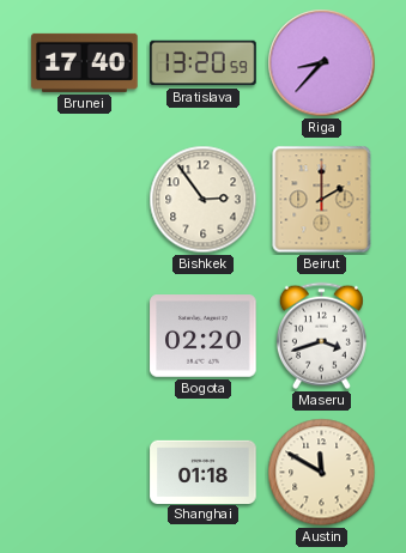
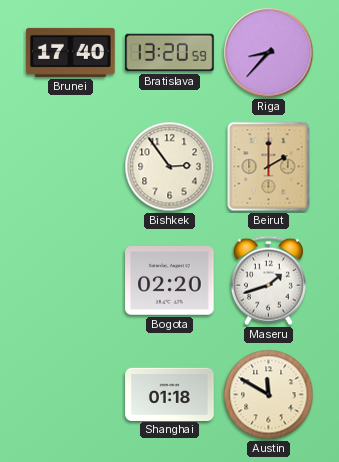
Maseru: 3:42 -> 1:42
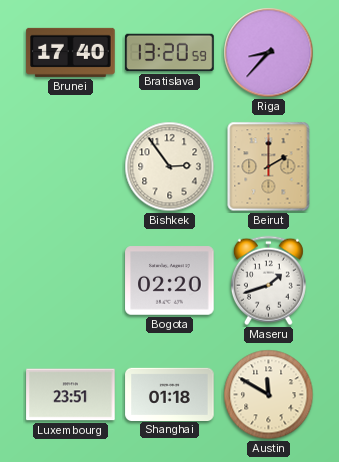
Luxembourg: none -> 23:51
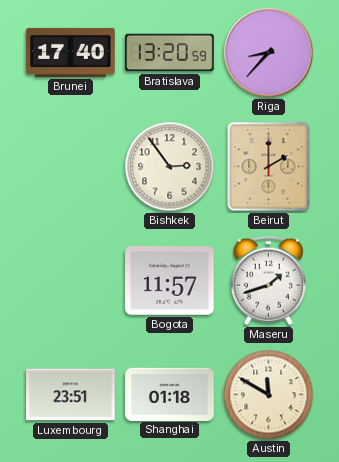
Bogota: 02:20 -> 11:57
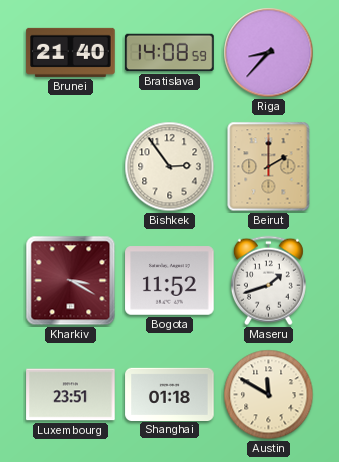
Brunei: 17:40 -> 21:40
Bratislava: 13:20 -> 14:08
Kharkiv: none -> 3:20
Bogota: 11:57 -> 11:52
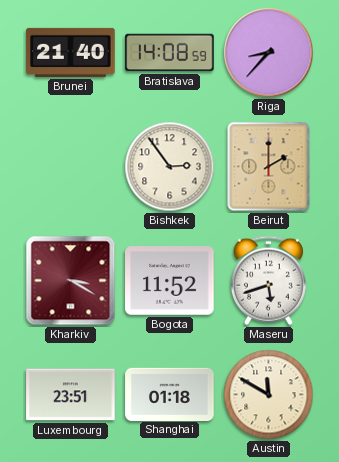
Maseru: 1:42 -> 5:42
